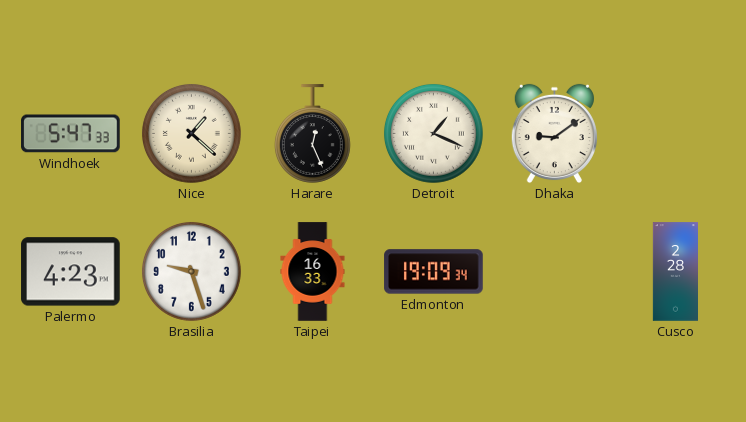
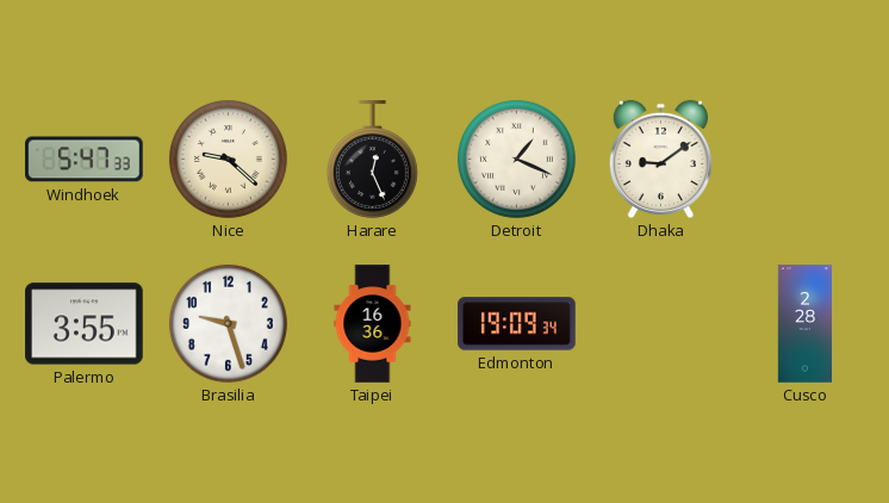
Nice: 1:22 -> 9:22
Palermo: 4:23 -> 3:55
Taipei: 16:33 -> 16:36
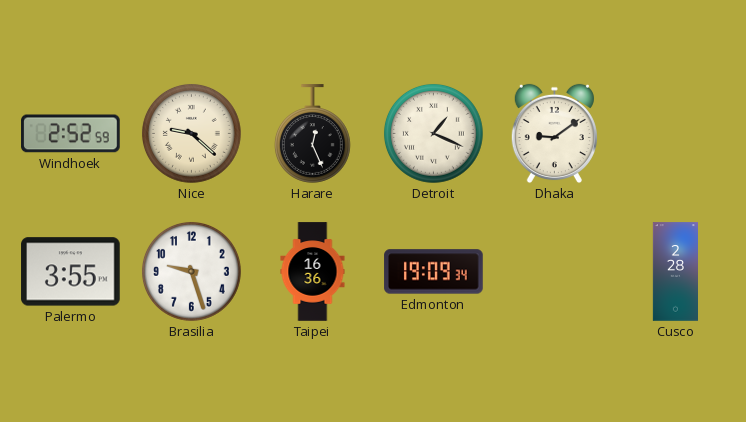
Windhoek: 5:47 -> 2:52
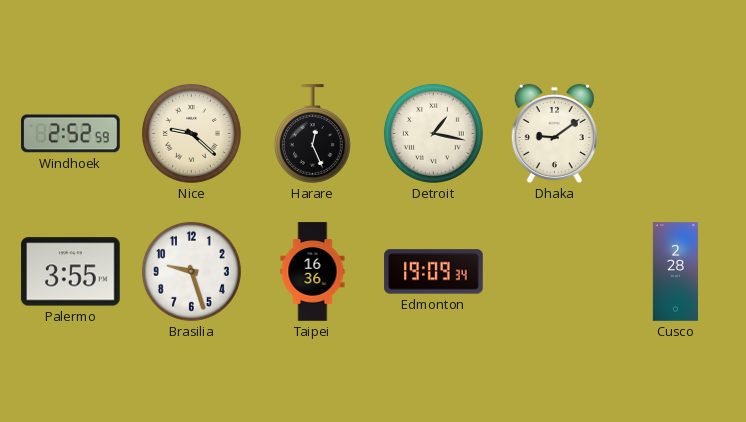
Detroit: 1:19 -> 1:17
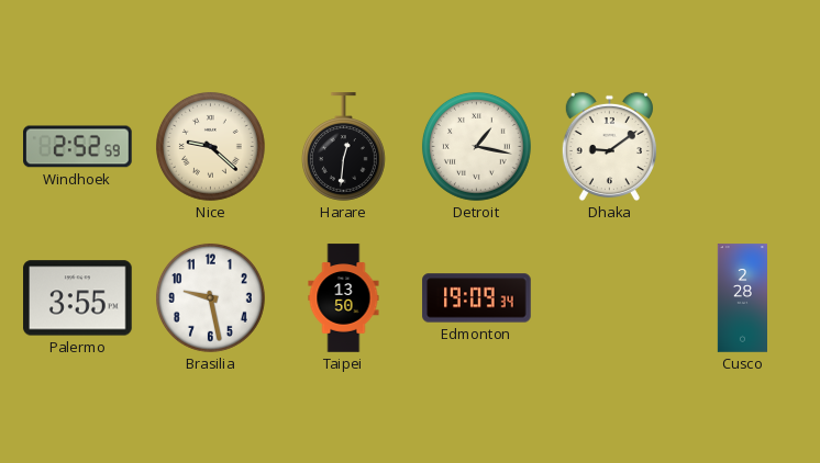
Harare: 12:26 -> 12:31
Brasilia: 9:27 -> 9:28
Taipei: 16:36 -> 13:50
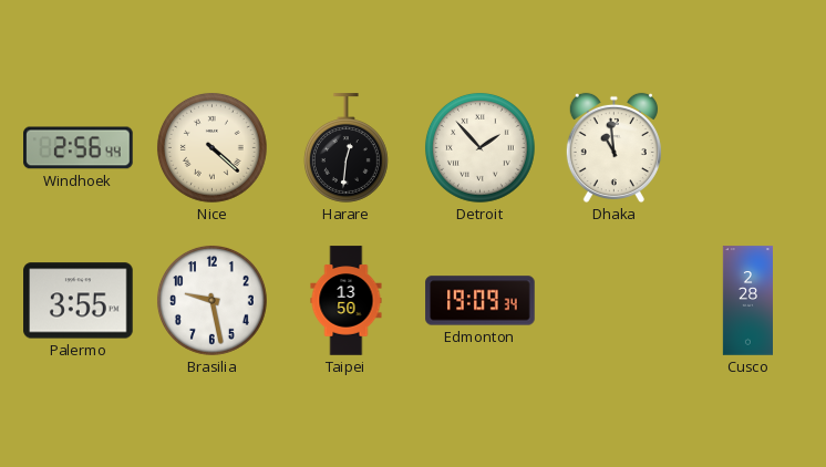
Windhoek: 2:52 -> 2:56
Nice: 9:22 -> 4:22
Detroit: 1:17 -> 1:53
Dhaka: 9:09 -> 10:59
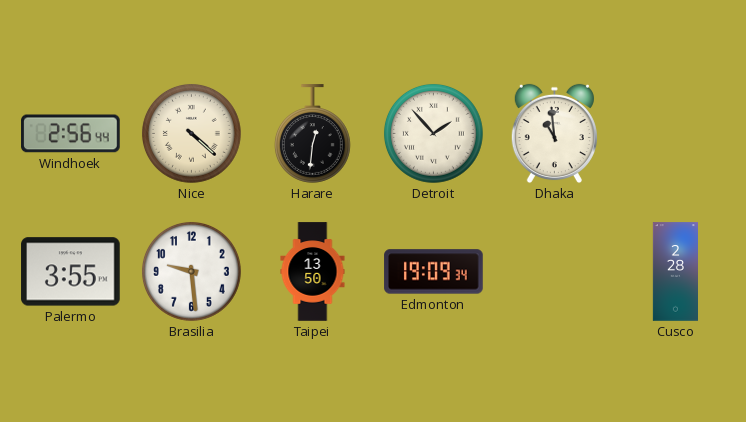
Brasilia: 9:28 -> 9:29
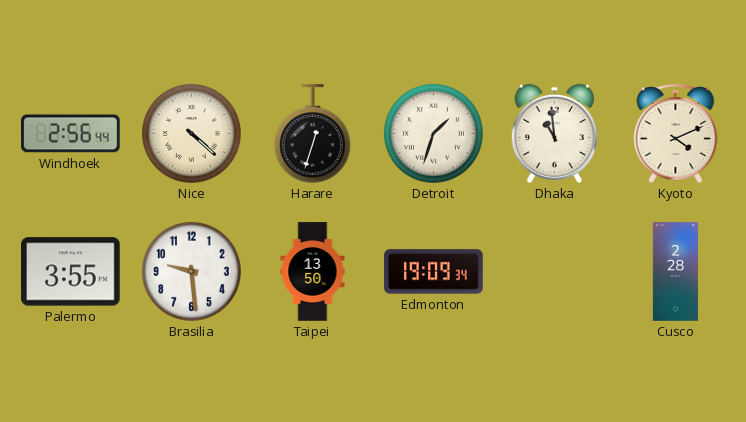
Harare: 12:31 -> 12:33
Detroit: 1:53 -> 1:33
Kyoto: none -> 4:11
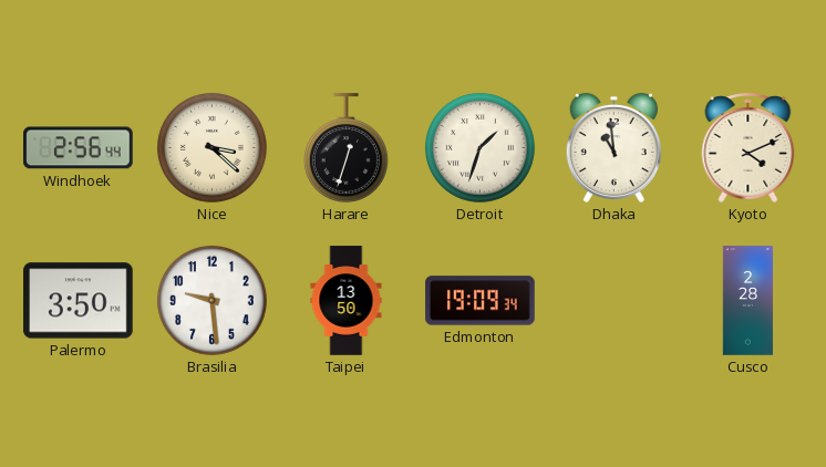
Nice: 4:22 -> 3:22
Palermo: 3:55 -> 3:50
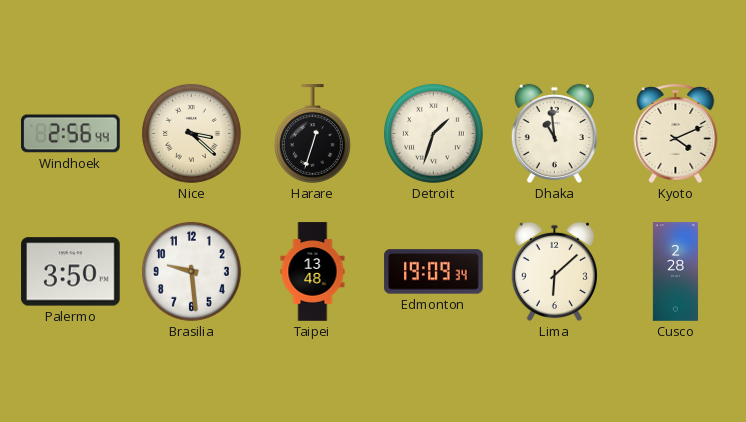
Taipei: 13:50 -> 13:48
Lima: none -> 6:08
